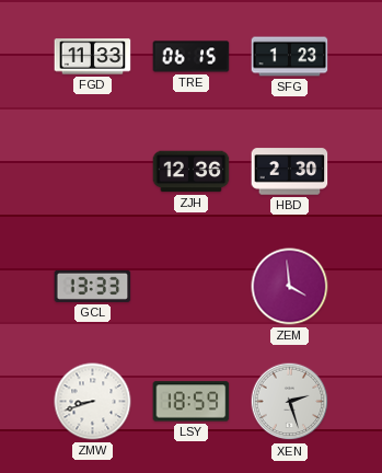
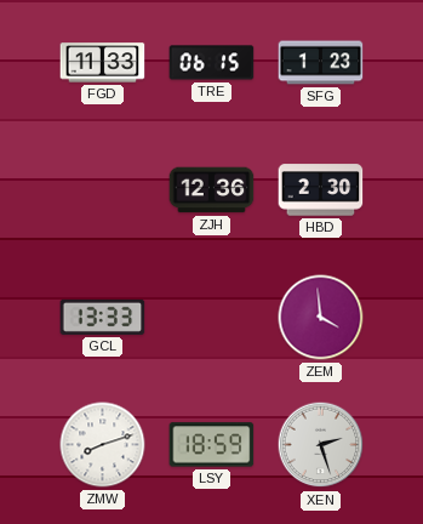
ZMW: 8:42 -> 8:12
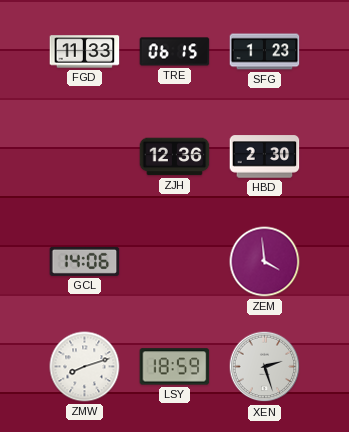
GCL: 13:33 -> 14:06
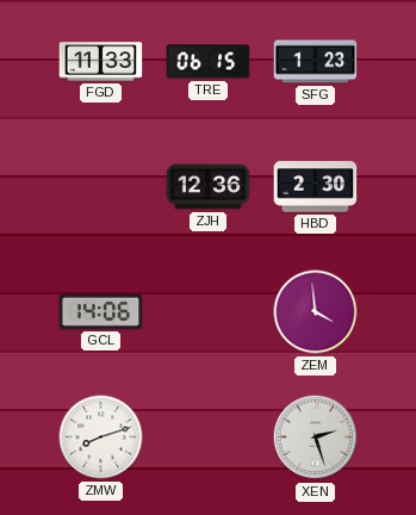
LSY: 18:59 -> none
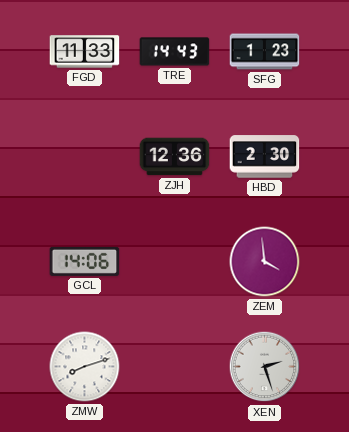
TRE: 06:15 -> 14:43
